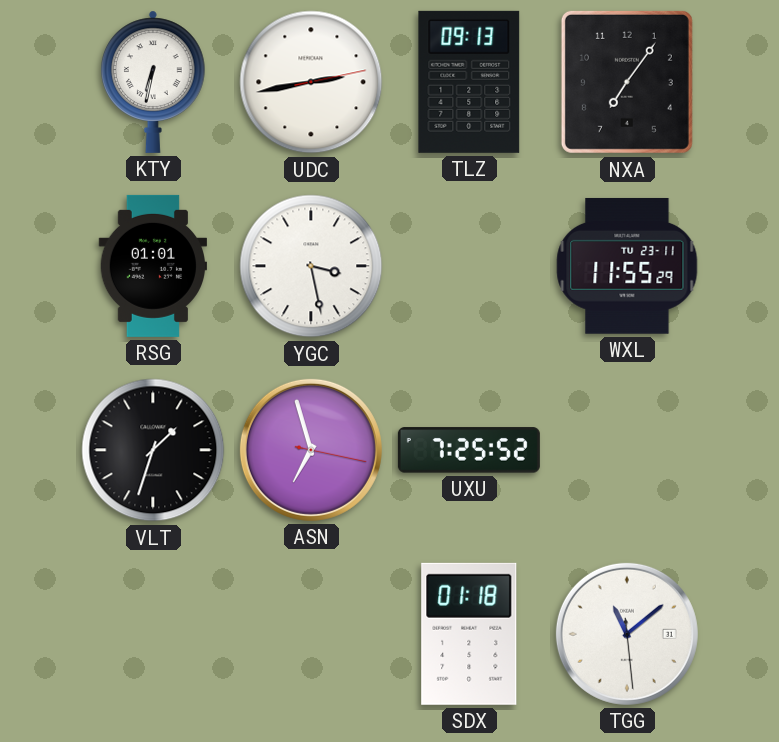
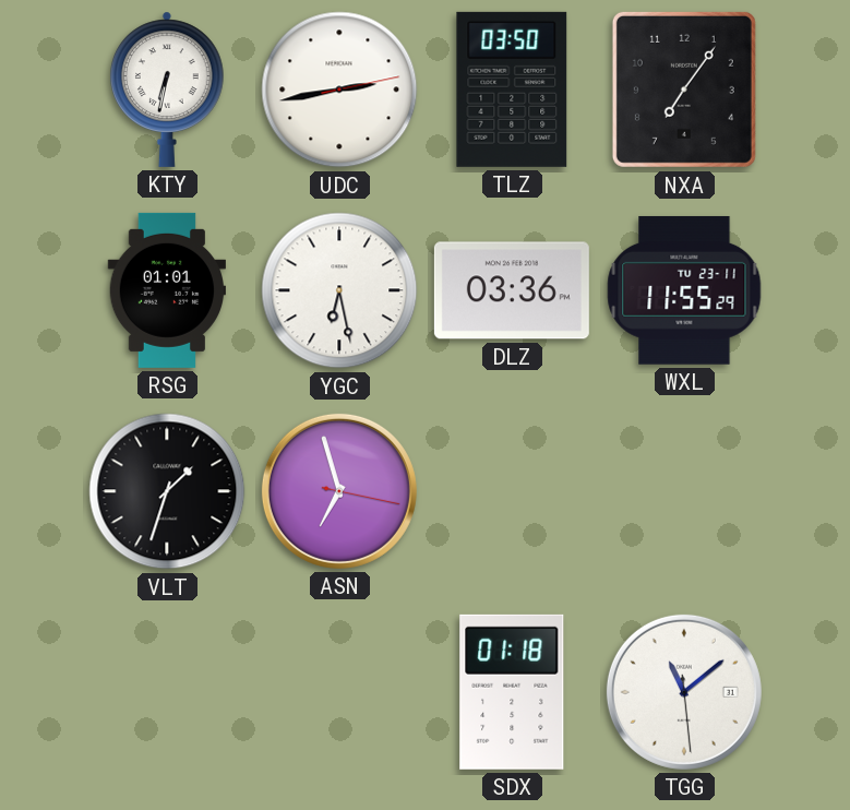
TLZ: 09:13 -> 03:50
YGC: 3:28 -> 6:28
DLZ: none -> 03:36
UXU: 7:25 -> none
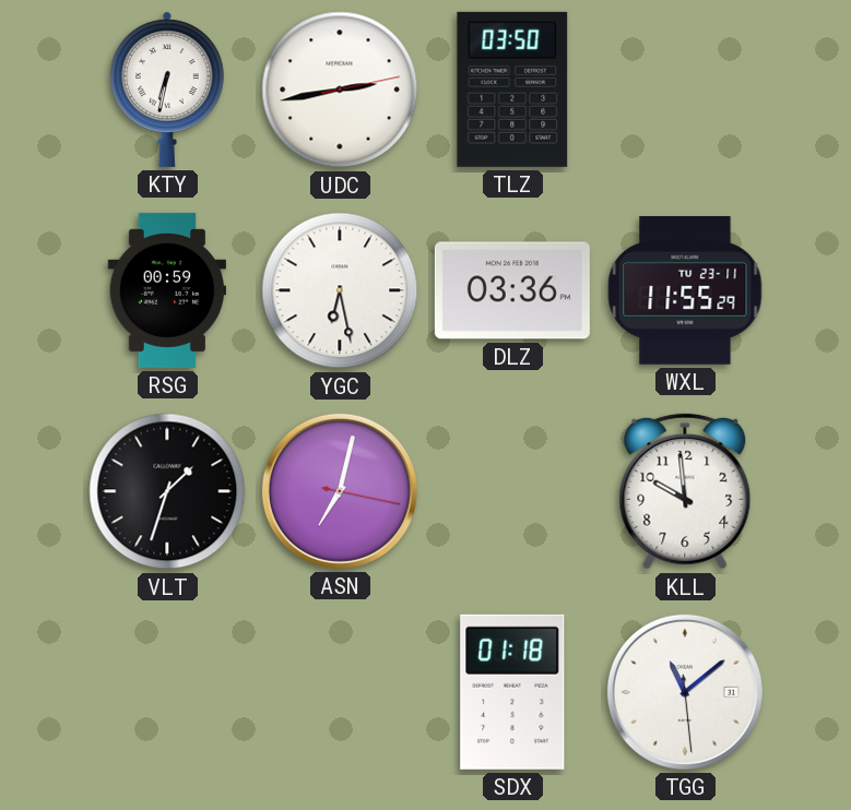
NXA: 7:06 -> none
RSG: 01:01 -> 00:59
ASN: 6:57 -> 7:02
KLL: none -> 9:59
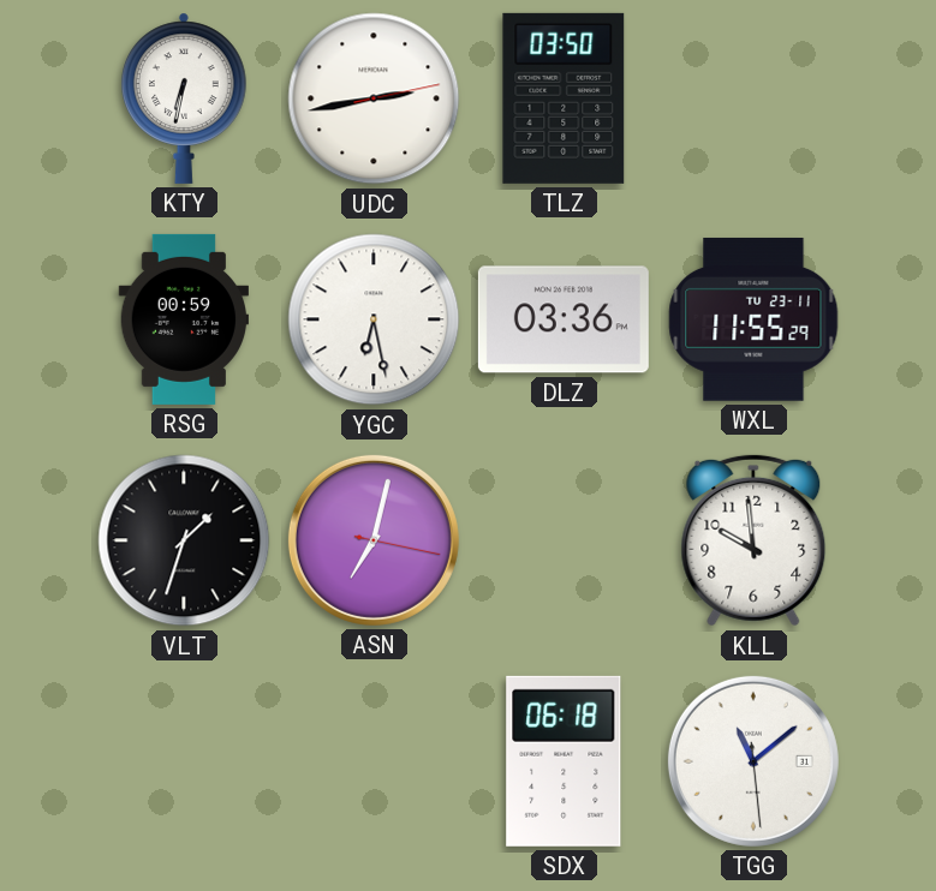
SDX: 01:18 -> 06:18
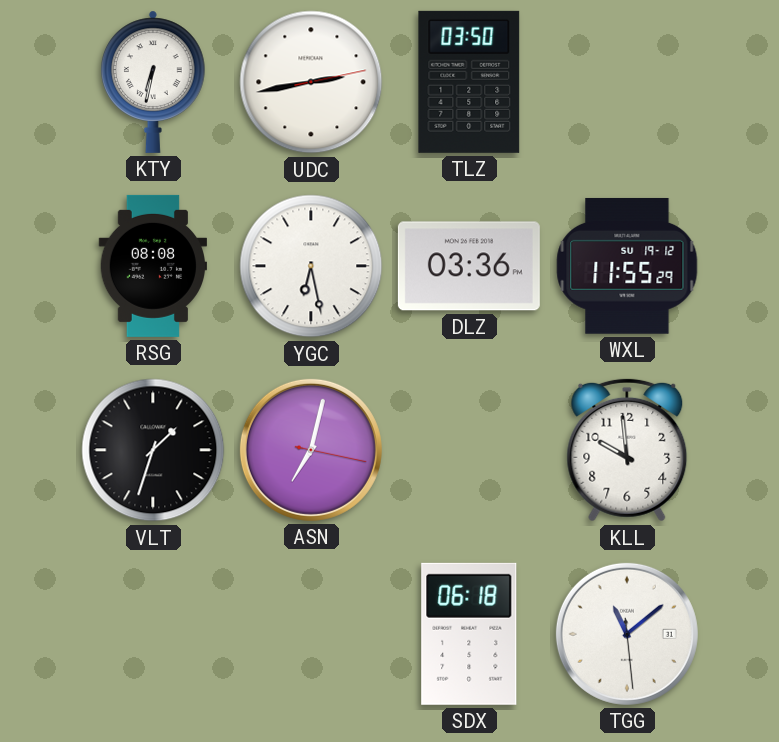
RSG: 00:59 -> 08:08
WXL date: TU 23-11 -> SU 19-12
